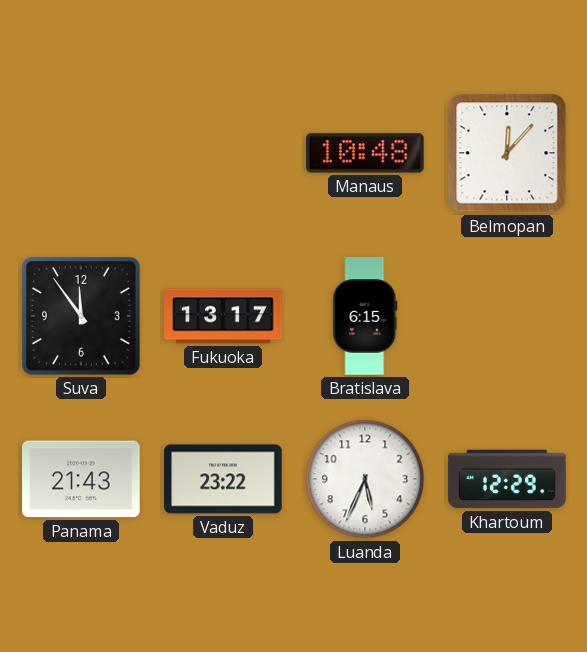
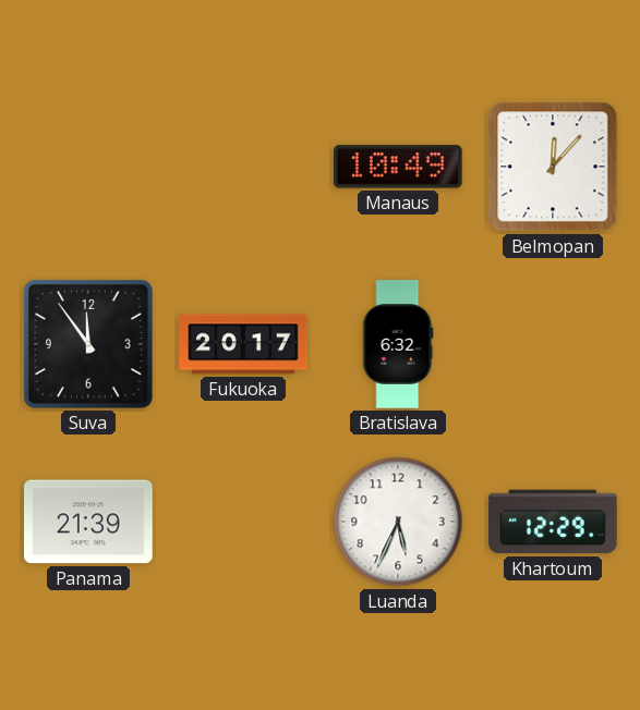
Manaus: 10:48 -> 10:49
Fukuoka: 13:17 -> 20:17
Bratislava: 6:15 -> 6:32
Panama: 21:43 -> 21:39
Vaduz: 23:22 -> none
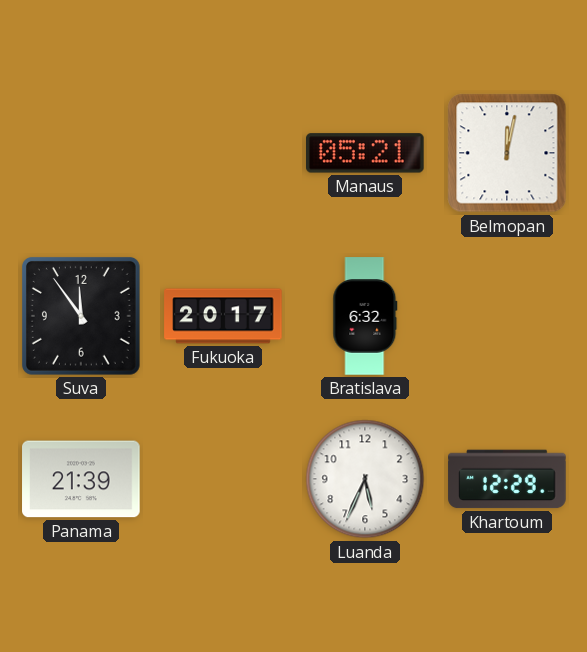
Manaus: 10:49 -> 05:21
Belmopan: 12:07 -> 12:02
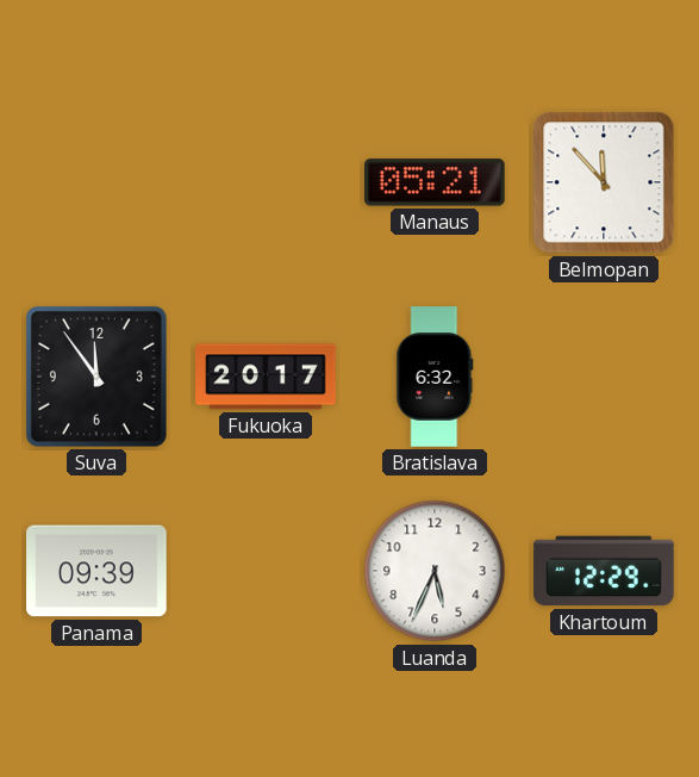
Belmopan: 12:02 -> 11:53
Panama: 21:39 -> 09:39
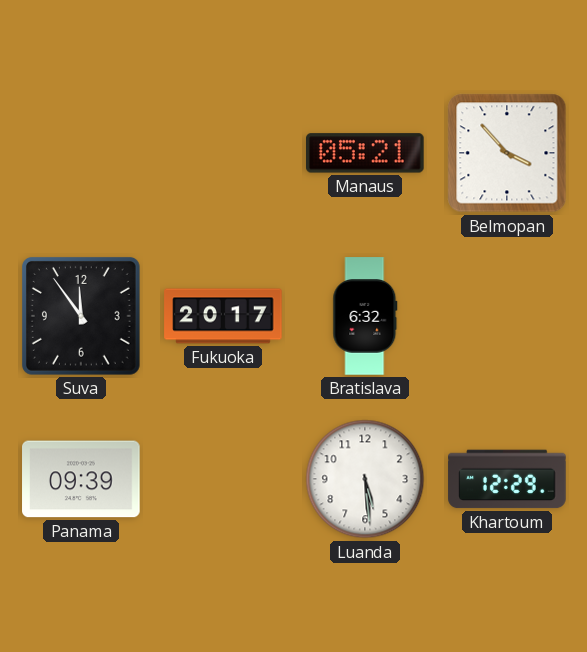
Belmopan: 11:53 -> 3:53
Luanda: 5:34 -> 5:29
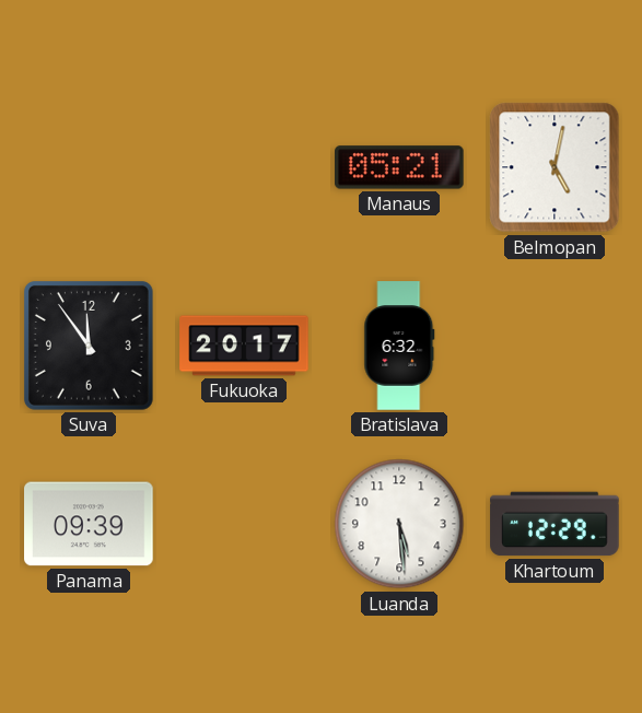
Belmopan: 3:53 -> 5:02
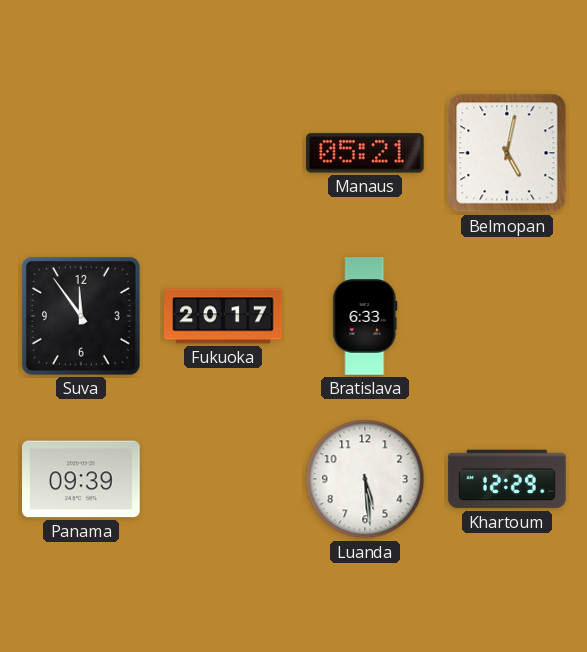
Bratislava: 6:32 -> 6:33
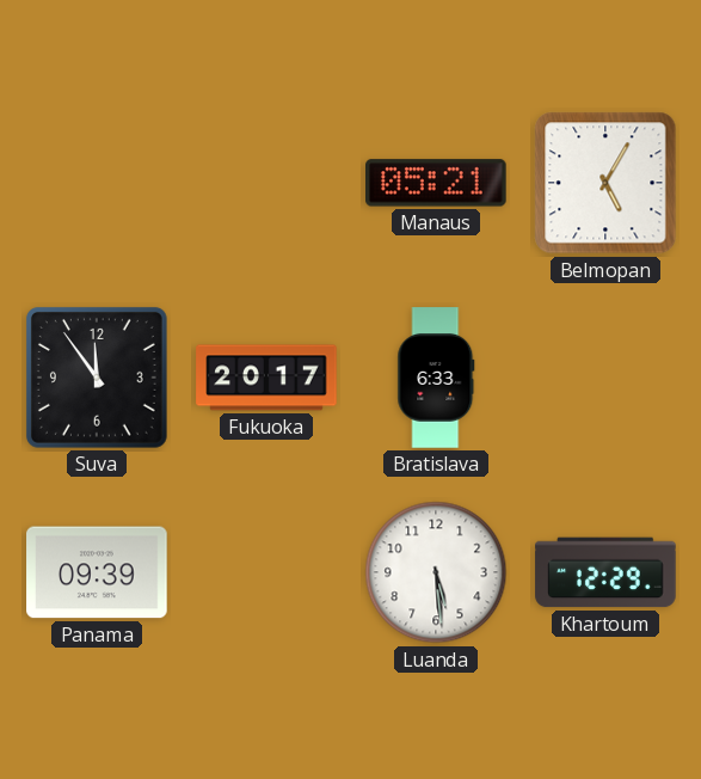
Belmopan: 5:02 -> 5:05
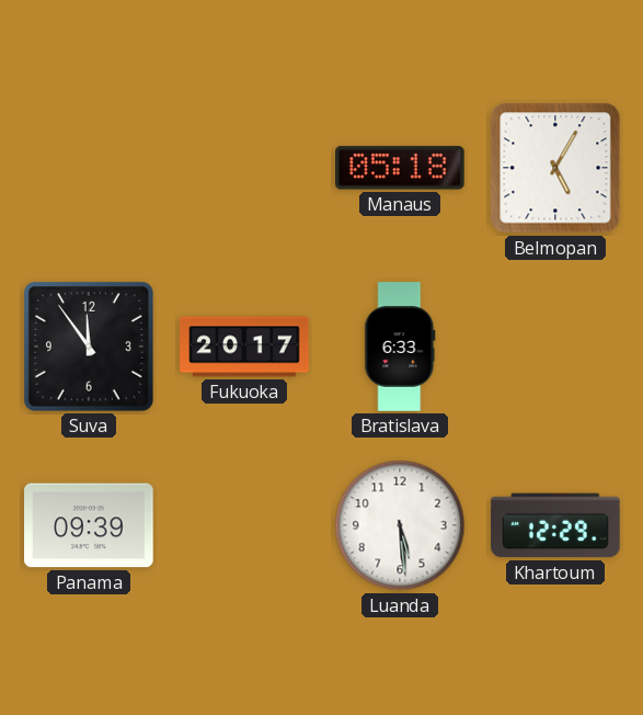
Manaus: 05:21 -> 05:18
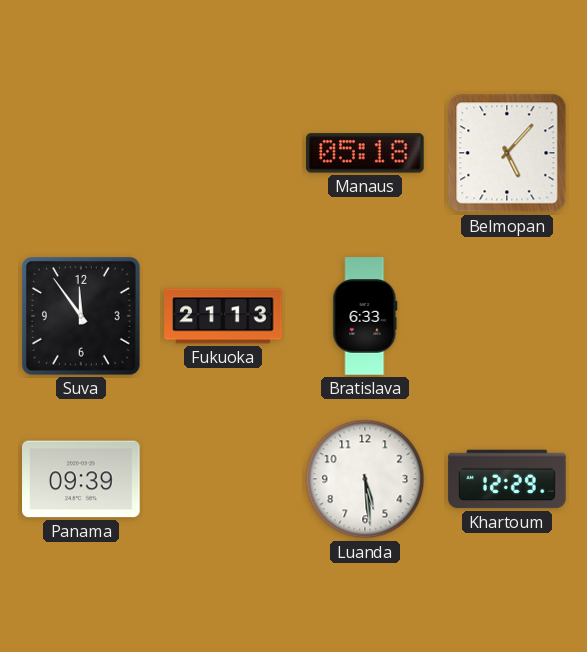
Belmopan: 5:05 -> 5:07
Fukuoka: 20:17 -> 21:13
